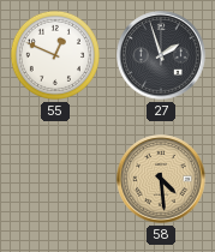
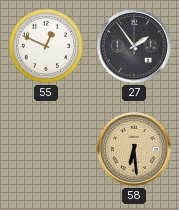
27: 1:57 -> 1:54
58: 4:29 -> 6:29
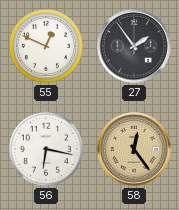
56: none -> 6:17
58: 6:29 -> 12:24
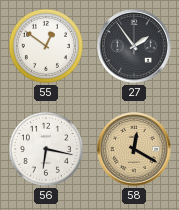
55: 12:49 -> 12:51
58: 12:24 -> 12:20
